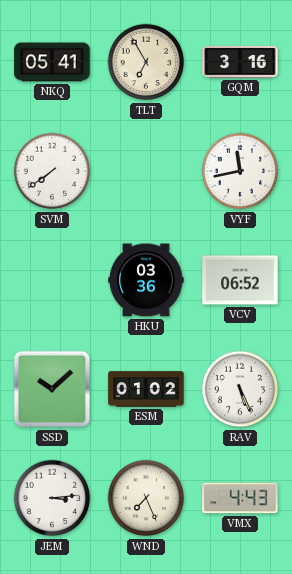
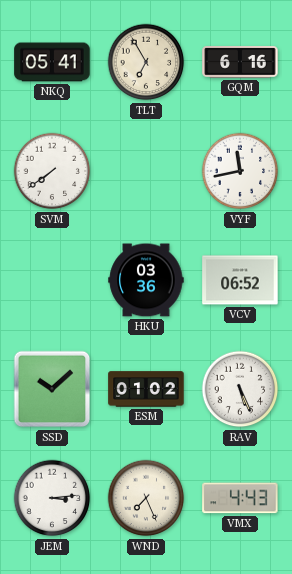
GQM: 3:16 -> 6:16
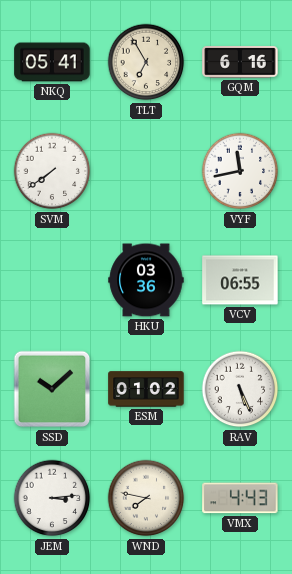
VCV: 06:52 -> 06:55
WND: 7:26 -> 7:47
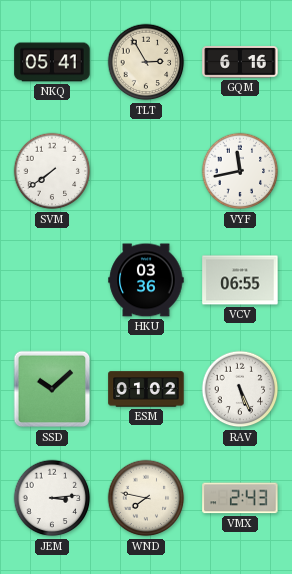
TLT: 6:55 -> 2:55
VMX: 4:43 -> 2:43
